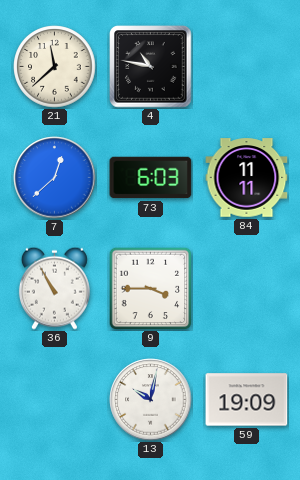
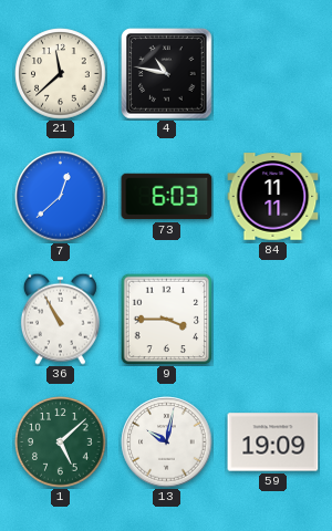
1: none -> 5:08
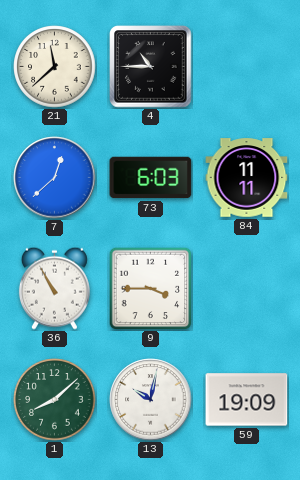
4: 10:47 -> 10:45
1: 5:08 -> 8:08
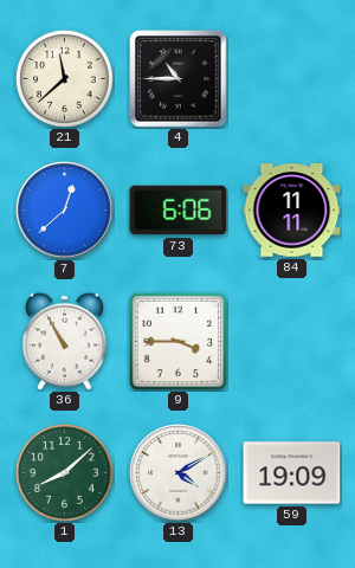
73: 6:03 -> 6:06
13: 10:02 -> 4:10
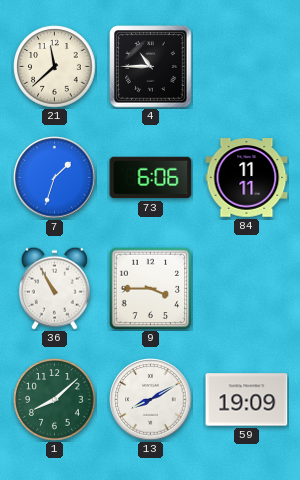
7: 12:38 -> 1:33
13: 4:10 -> 8:10
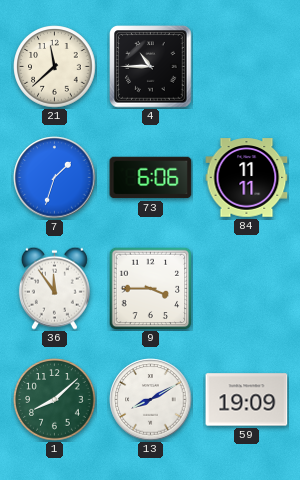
36: 10:55 -> 11:54
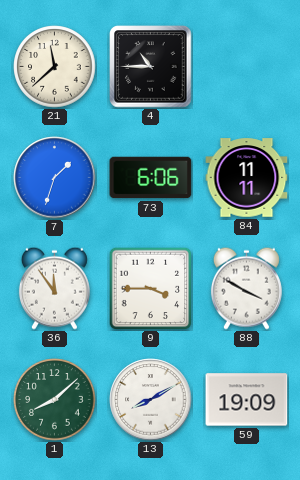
88: none -> 3:50
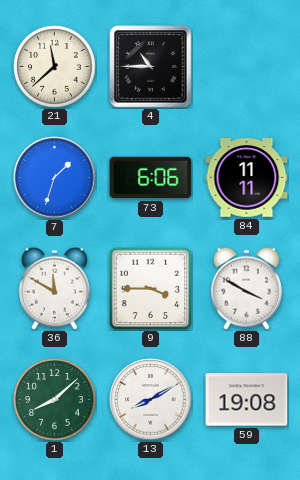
36: 11:54 -> 11:50
59: 19:09 -> 19:08
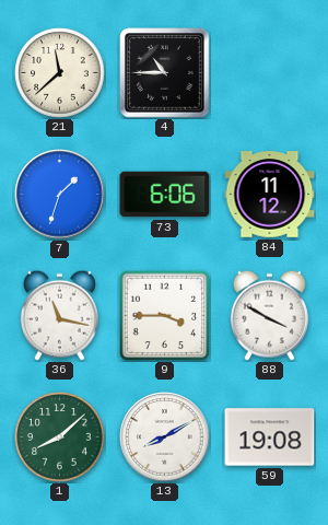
84: 11:11 -> 11:12
36: 11:50 -> 11:17
